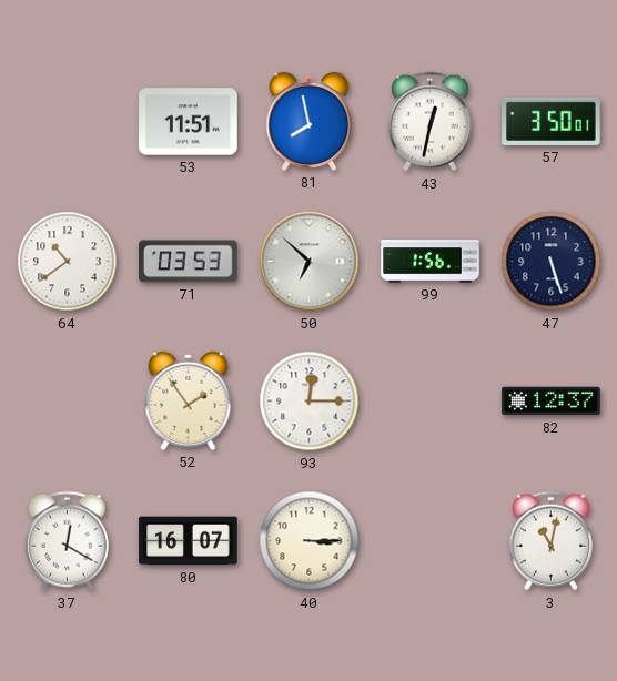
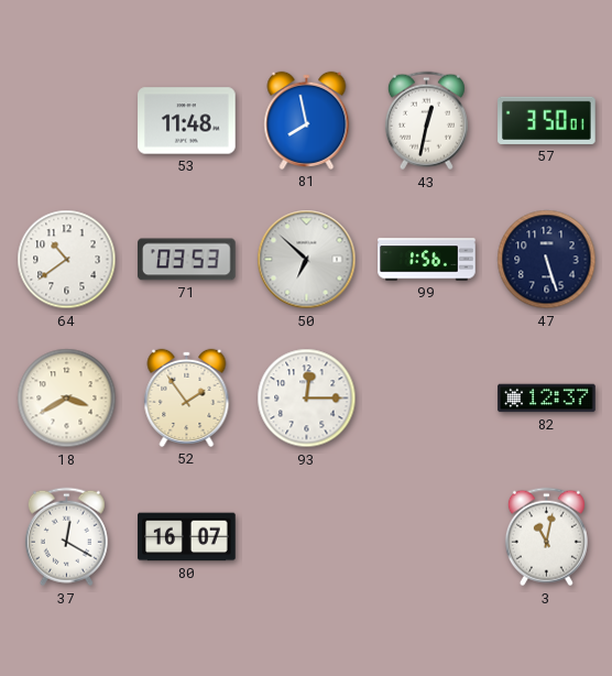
53: 11:51 -> 11:48
18: none -> 3:40
40: 3:15 -> none
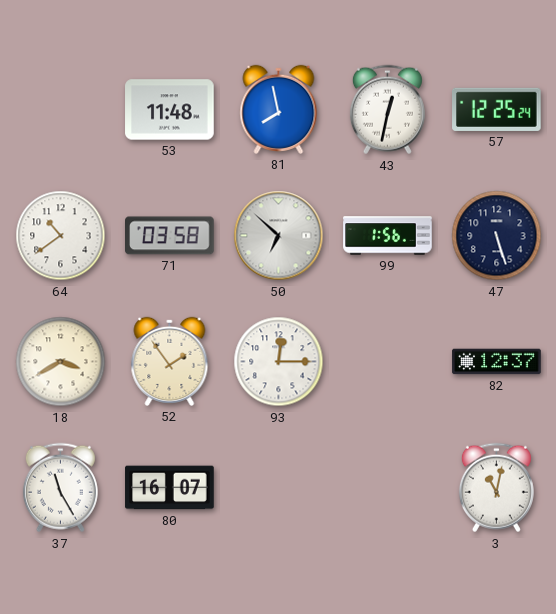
57: 3:50 -> 12:25
71: 03:53 -> 03:58
37: 12:20 -> 11:25
